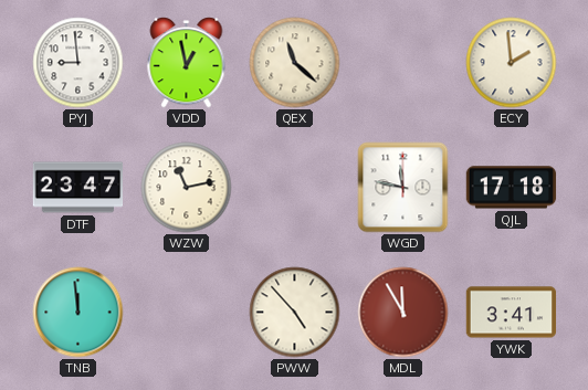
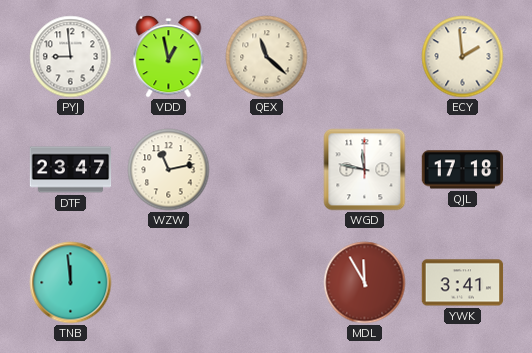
PWW: 4:53 -> none
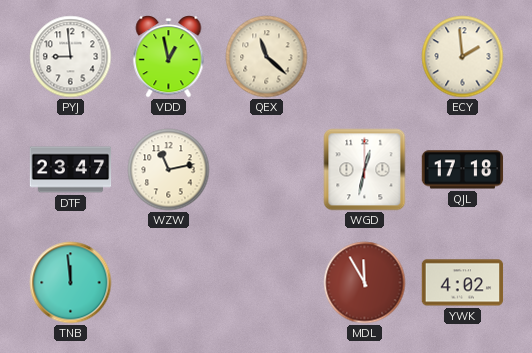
WGD: 11:47 -> 12:32
YWK: 3:41 -> 4:02
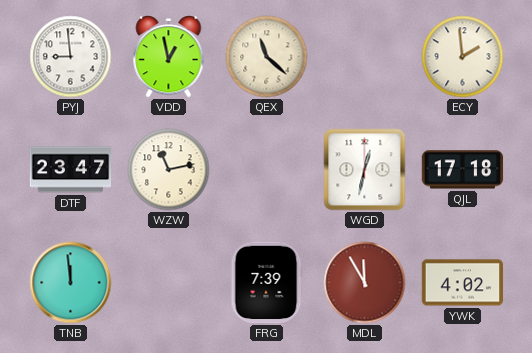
FRG: none -> 7:39
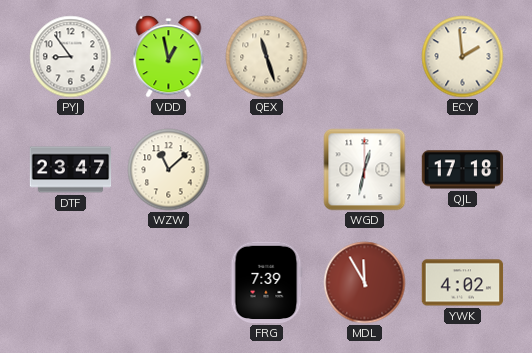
PYJ: 8:59 -> 8:54
QEX: 11:22 -> 11:27
WZW: 11:13 -> 11:08
TNB: 11:59 -> none
